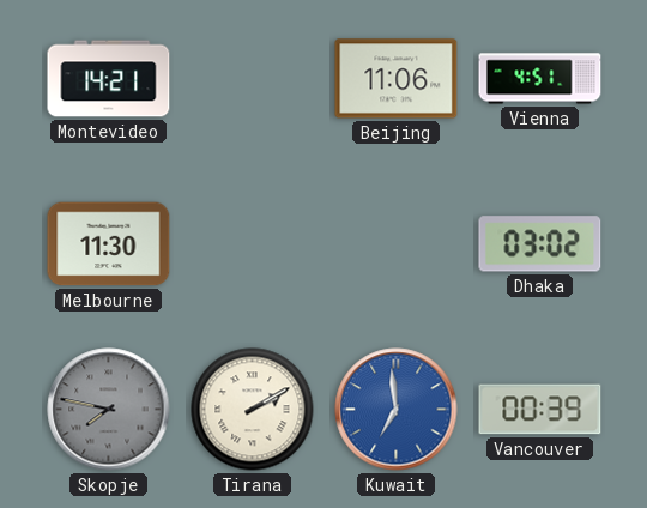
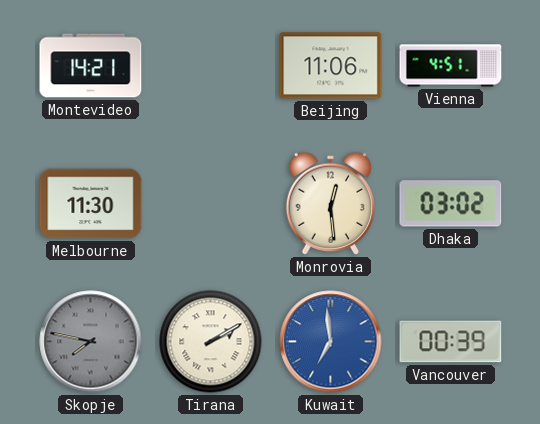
Monrovia: none -> 12:29
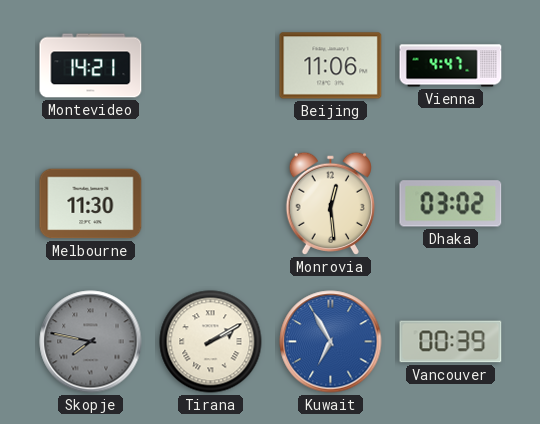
Vienna: 4:51 -> 4:47
Kuwait: 6:59 -> 6:55
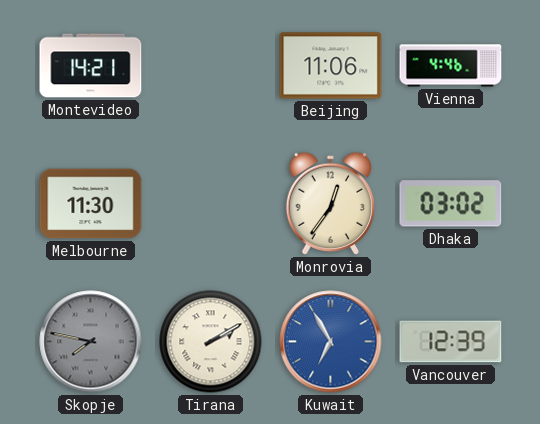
Vienna: 4:47 -> 4:46
Monrovia: 12:29 -> 12:36
Vancouver: 00:39 -> 12:39
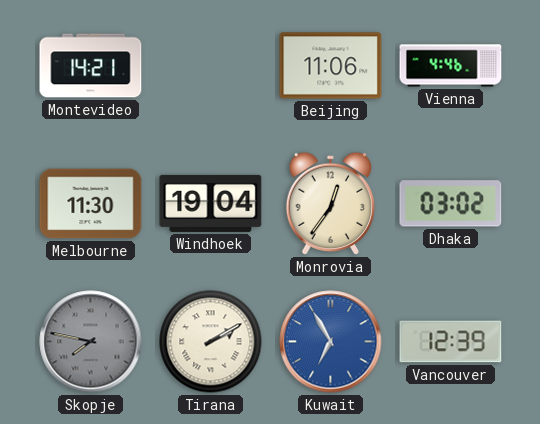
Windhoek: none -> 19:04
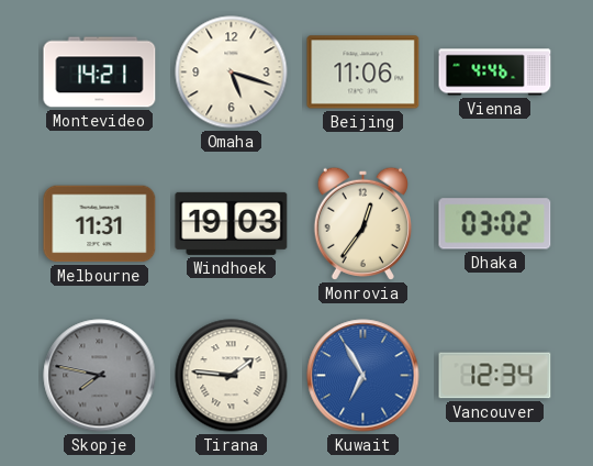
Omaha: none -> 5:18
Melbourne: 11:30 -> 11:31
Windhoek: 19:04 -> 19:03
Tirana: 2:10 -> 1:46
Vancouver: 12:39 -> 12:34
